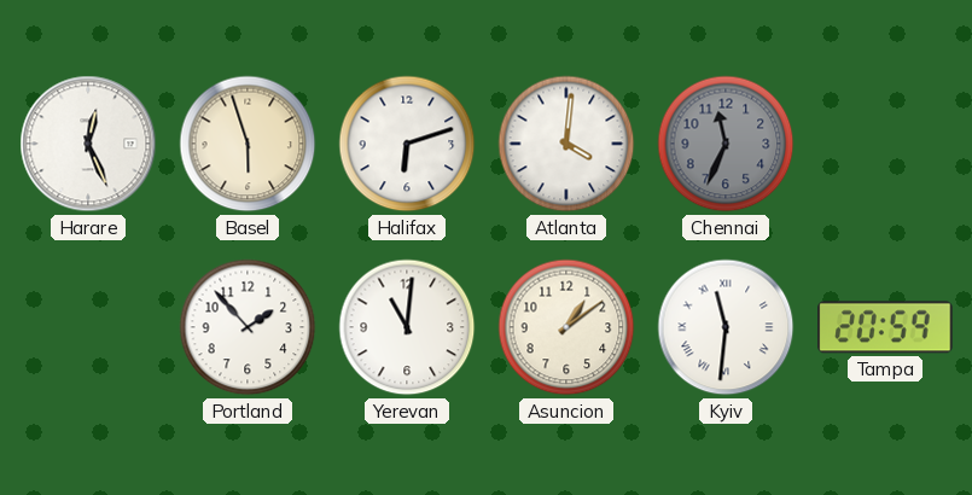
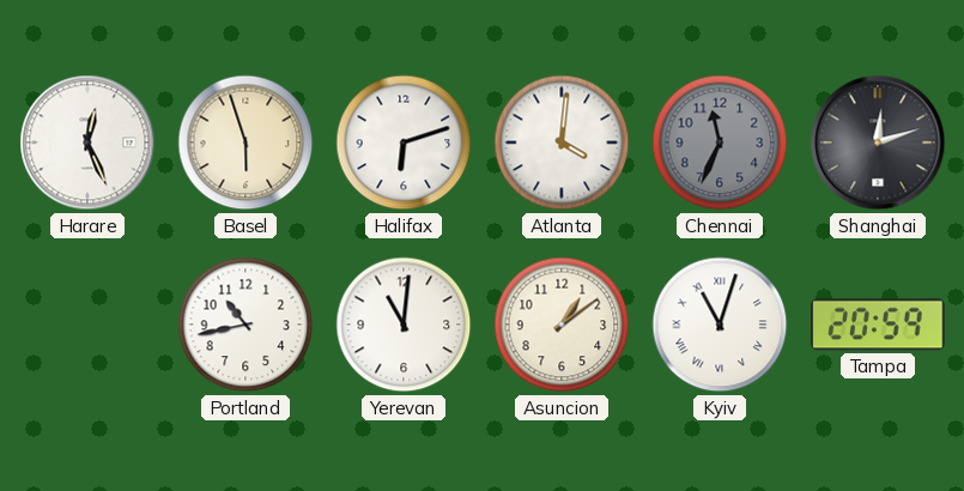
Shanghai: none -> 12:12
Portland: 1:53 -> 10:43
Kyiv: 11:31 -> 11:03
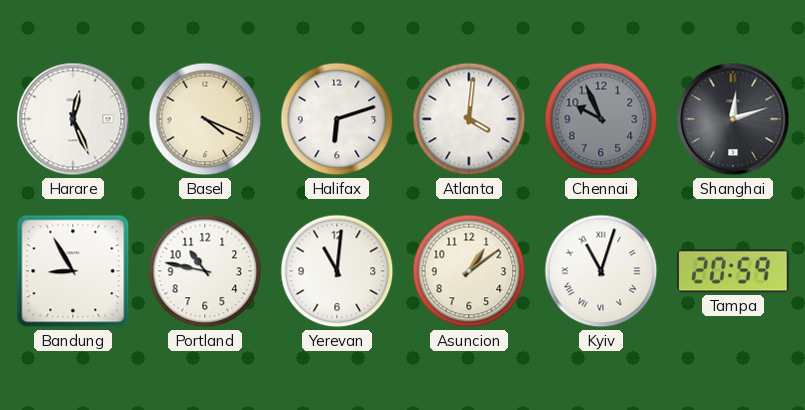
Basel: 5:57 -> 4:19
Chennai: 11:34 -> 9:56
Bandung: none -> 8:55
Portland: 10:43 -> 10:47
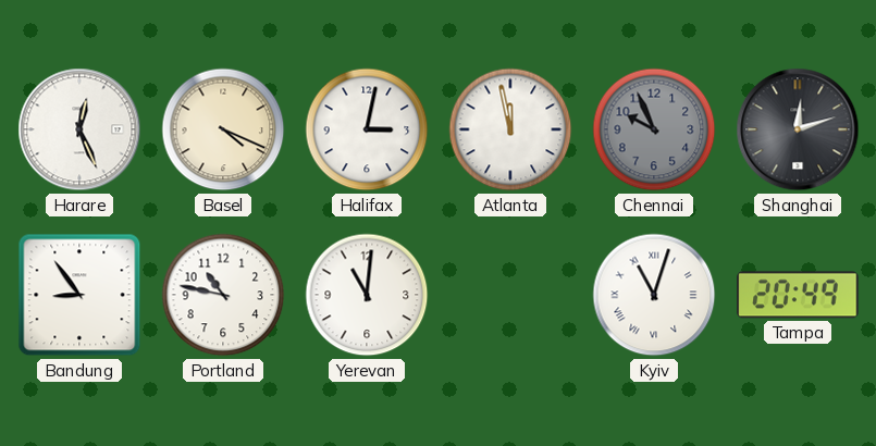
Halifax: 6:12 -> 3:02
Atlanta: 4:01 -> 11:58
Bandung: 8:55 -> 8:54
Asuncion: 1:09 -> none
Tampa: 20:59 -> 20:49
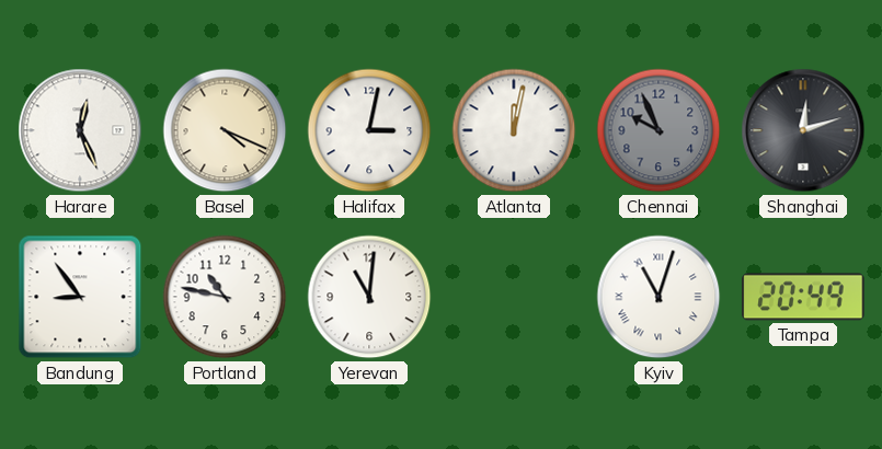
Atlanta: 11:58 -> 12:02
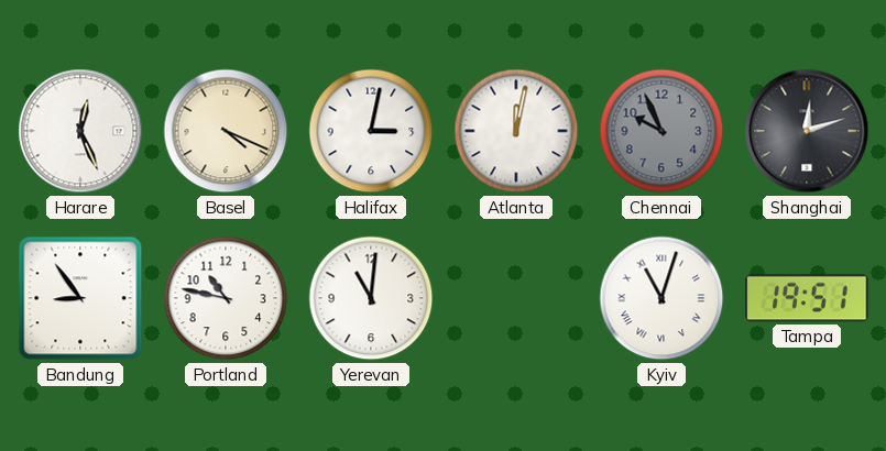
Tampa: 20:49 -> 19:51
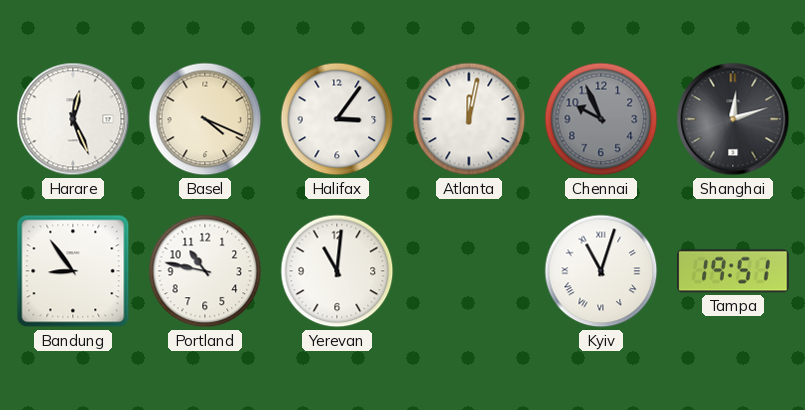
Halifax: 3:02 -> 3:06
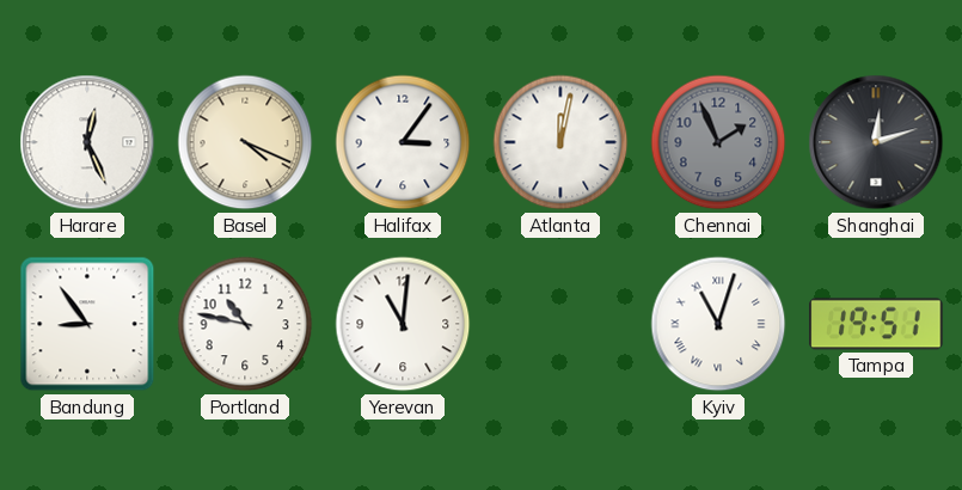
Chennai: 9:56 -> 1:56
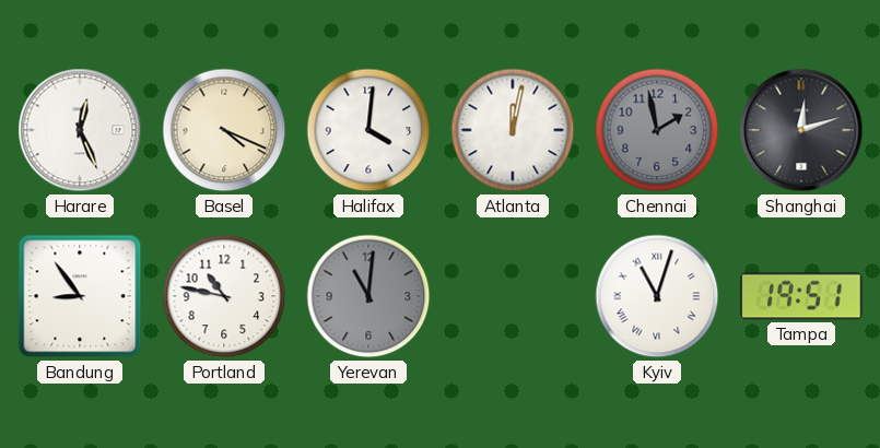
Halifax: 3:06 -> 4:01
Chennai: 1:56 -> 1:58
Yerevan dial: white -> grey
